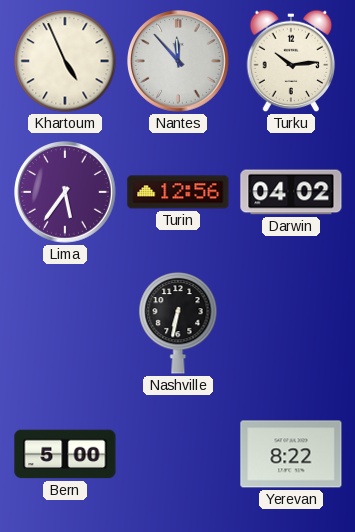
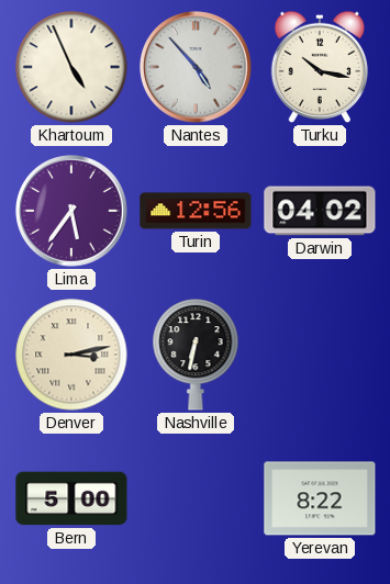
Nantes: 11:53 -> 4:53
Turku: 10:14 -> 10:17
Denver: none -> 3:13
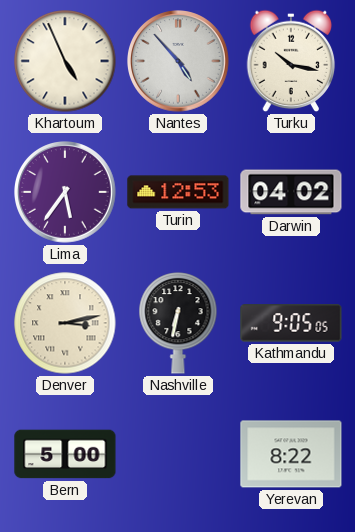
Turin: 12:56 -> 12:53
Kathmandu: none -> 9:05
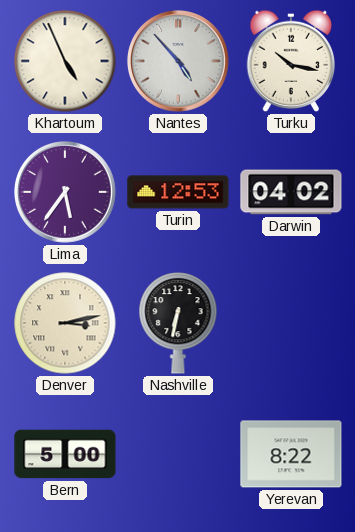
Kathmandu: 9:05 -> none
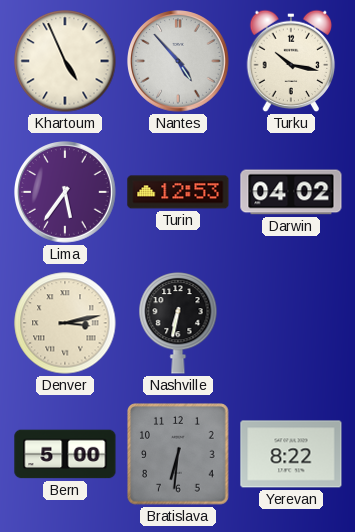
Bratislava: none -> 6:31
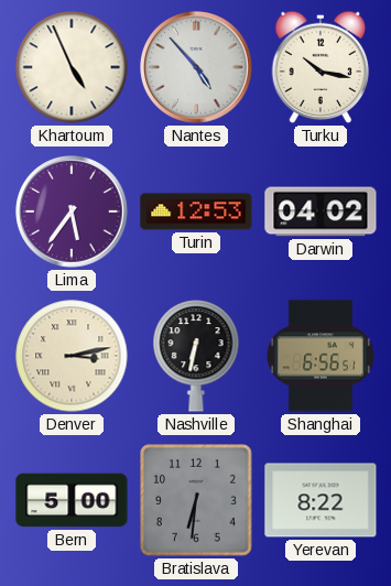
Shanghai: none -> 6:56
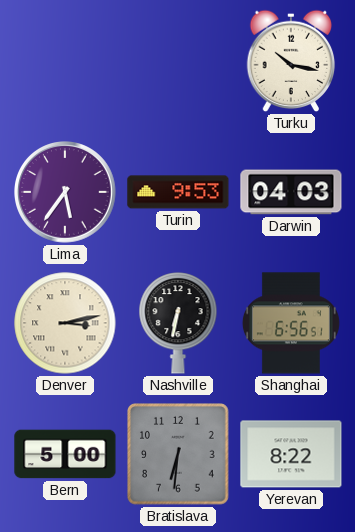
Khartoum: 4:56 -> none
Nantes: 4:53 -> none
Turin: 12:53 -> 9:53
Darwin: 04:02 -> 04:03
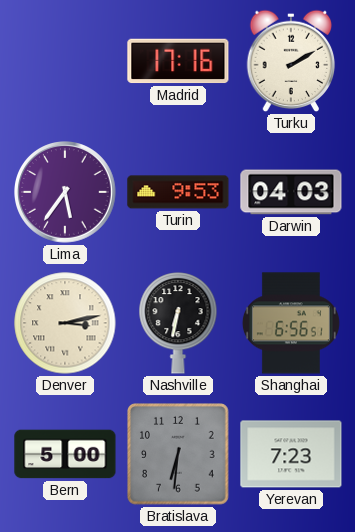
Madrid: none -> 17:16
Turku: 10:17 -> 2:10
Yerevan: 8:22 -> 7:23
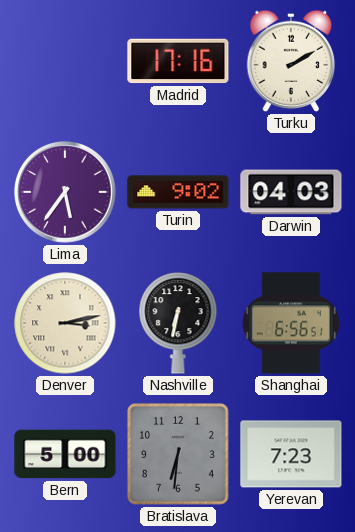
Turin: 9:53 -> 9:02
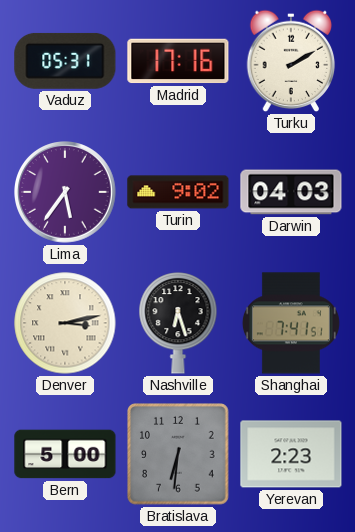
Vaduz: none -> 05:31
Nashville: 6:32 -> 6:27
Shanghai: 6:56 -> 7:41
Yerevan: 7:23 -> 2:23
